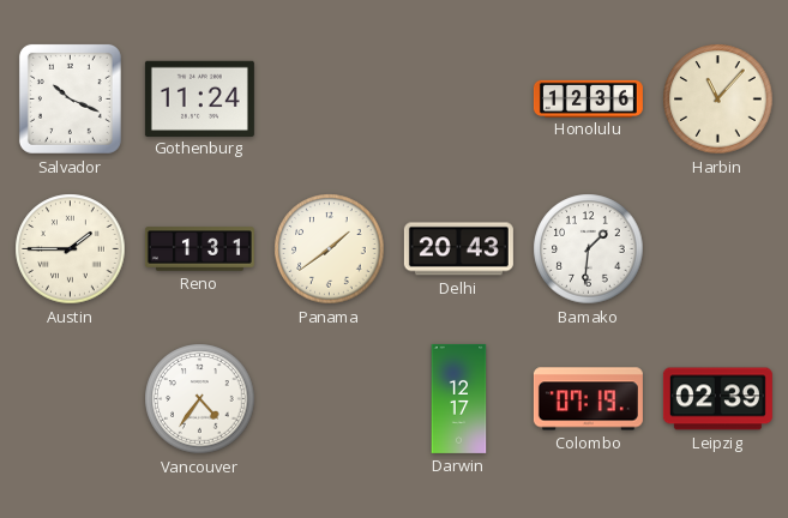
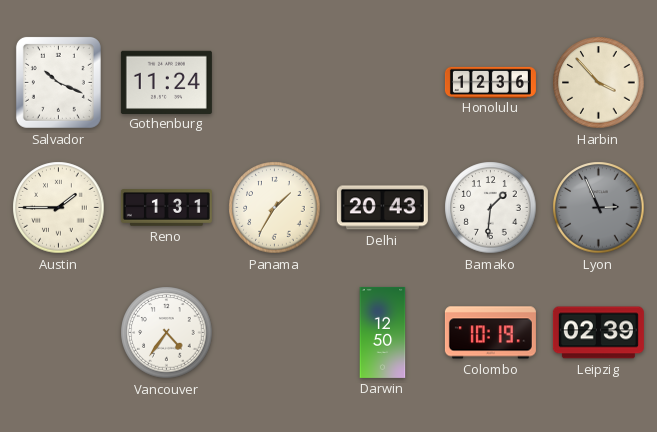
Harbin: 11:07 -> 3:53
Panama: 1:39 -> 1:35
Lyon: none -> 2:56
Darwin: 12:17 -> 12:50
Colombo: 07:19 -> 10:19
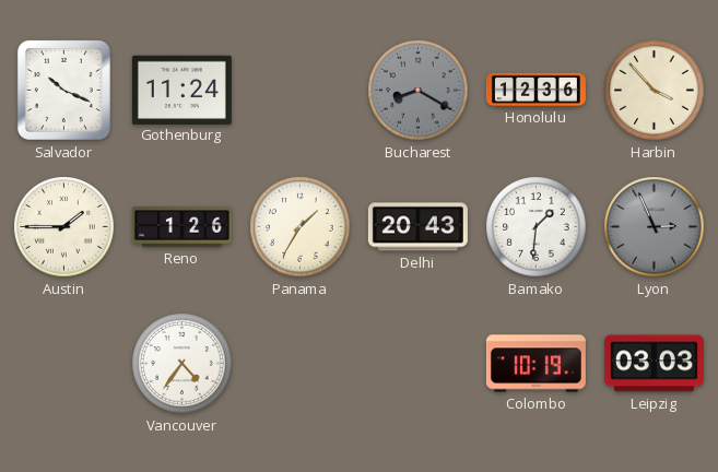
Bucharest: none -> 8:20
Reno: 1:31 -> 1:26
Darwin: 12:50 -> none
Leipzig: 02:39 -> 03:03
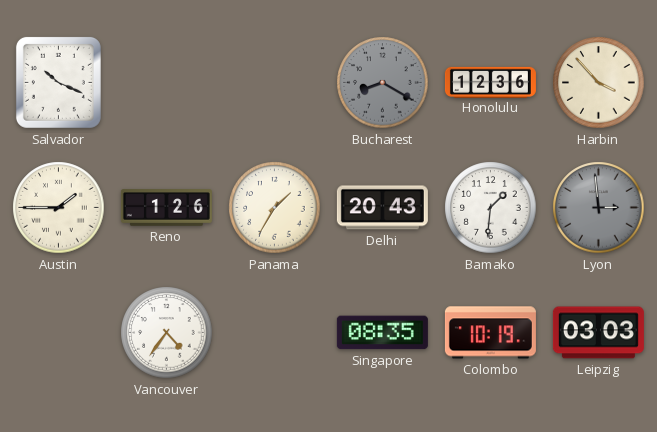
Gothenburg: 11:24 -> none
Lyon: 2:56 -> 2:59
Singapore: none -> 08:35
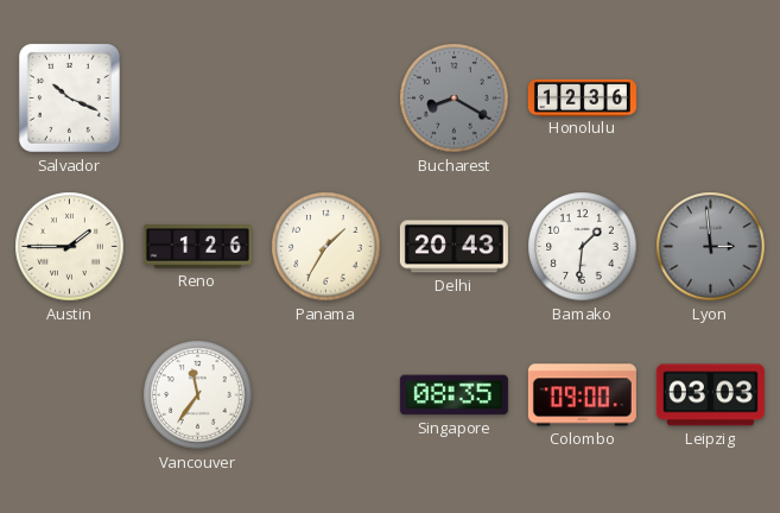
Harbin: 3:53 -> none
Vancouver: 4:36 -> 11:36
Colombo: 10:19 -> 09:00
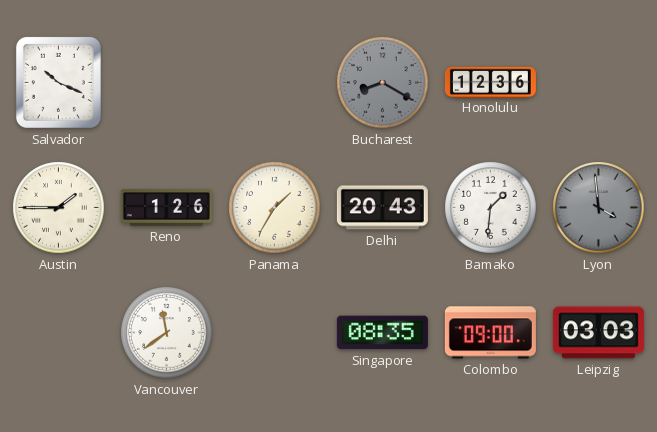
Lyon: 2:59 -> 3:59
Vancouver: 11:36 -> 11:39
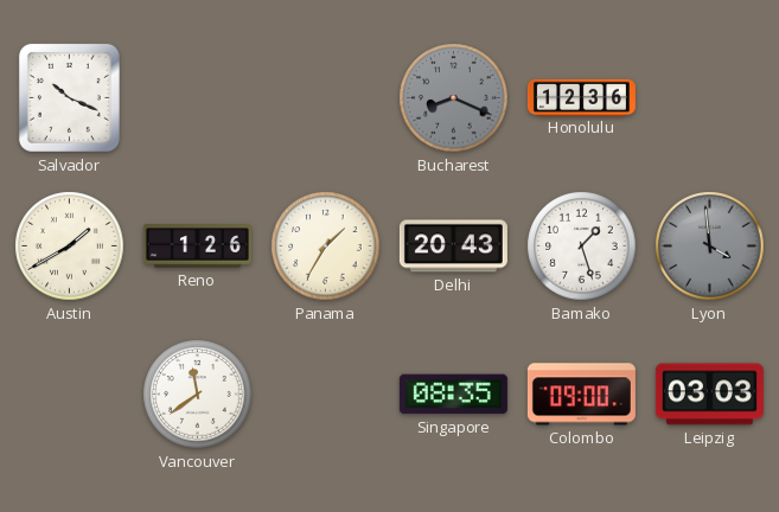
Bucharest: 8:20 -> 8:19
Austin: 1:45 -> 1:40
Bamako: 1:31 -> 1:27
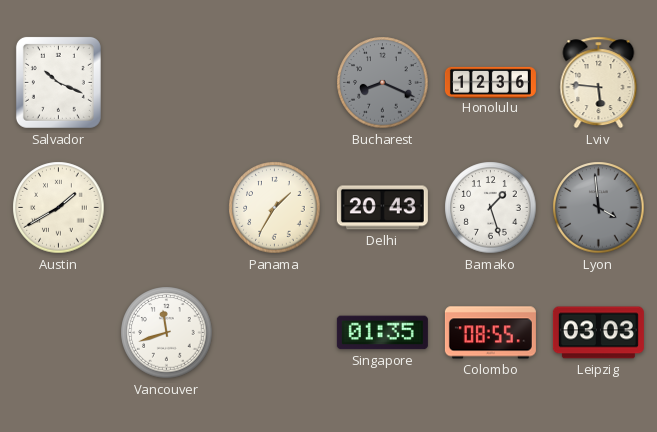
Lviv: none -> 5:46
Reno: 1:26 -> none
Vancouver: 11:39 -> 11:42
Singapore: 08:35 -> 01:35
Colombo: 09:00 -> 08:55
